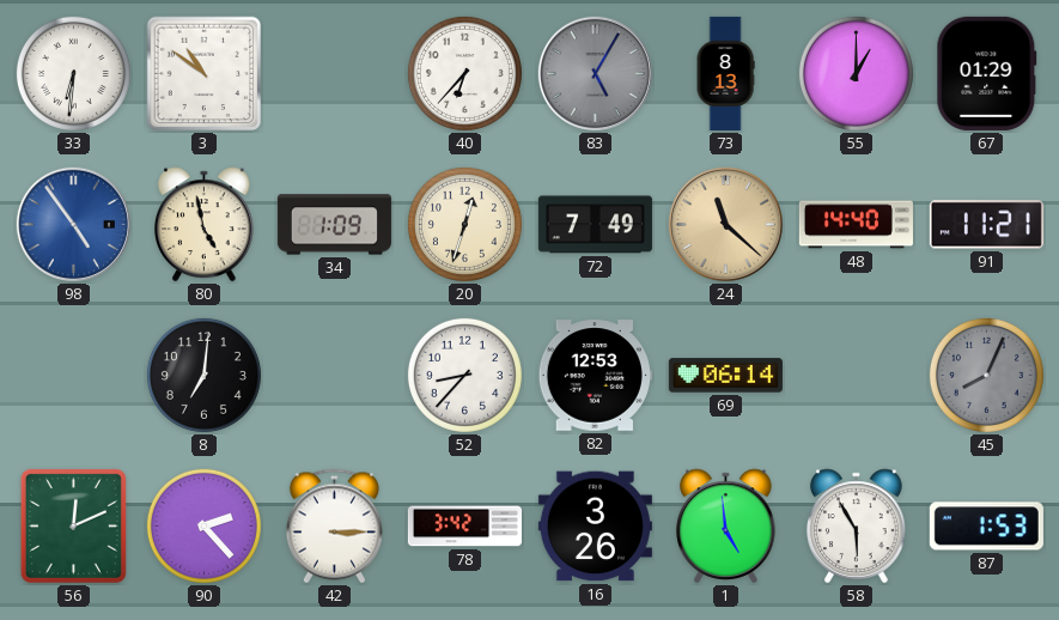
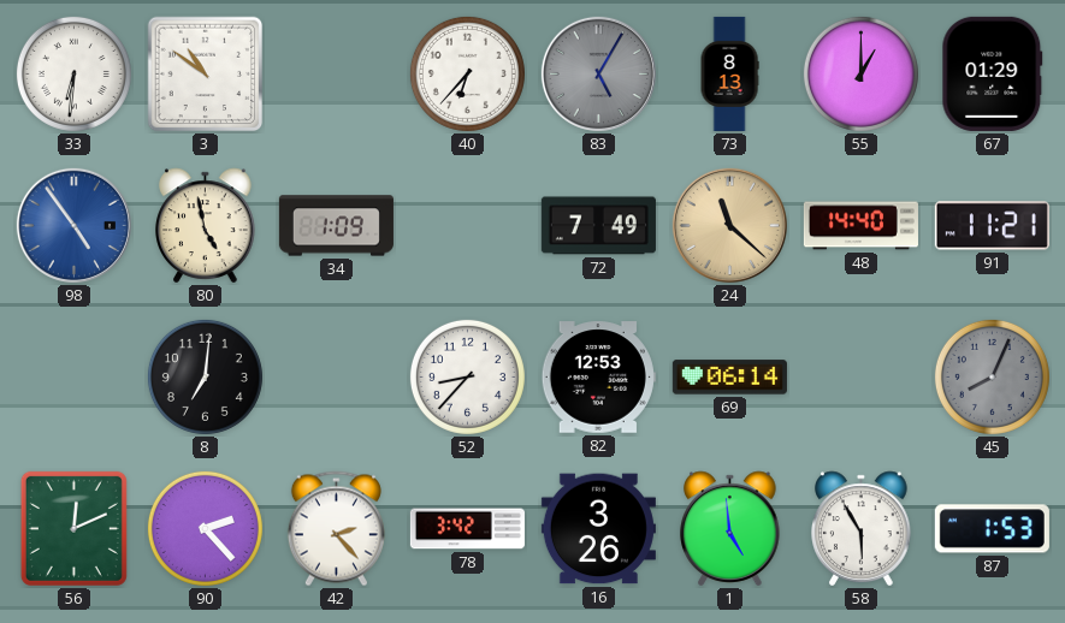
20: 12:33 -> none
42: 3:15 -> 2:23
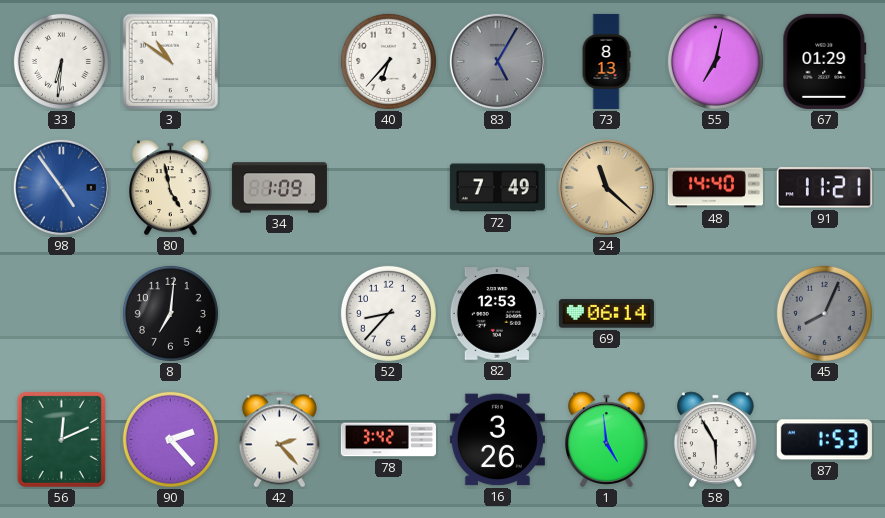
55: 1:00 -> 7:02
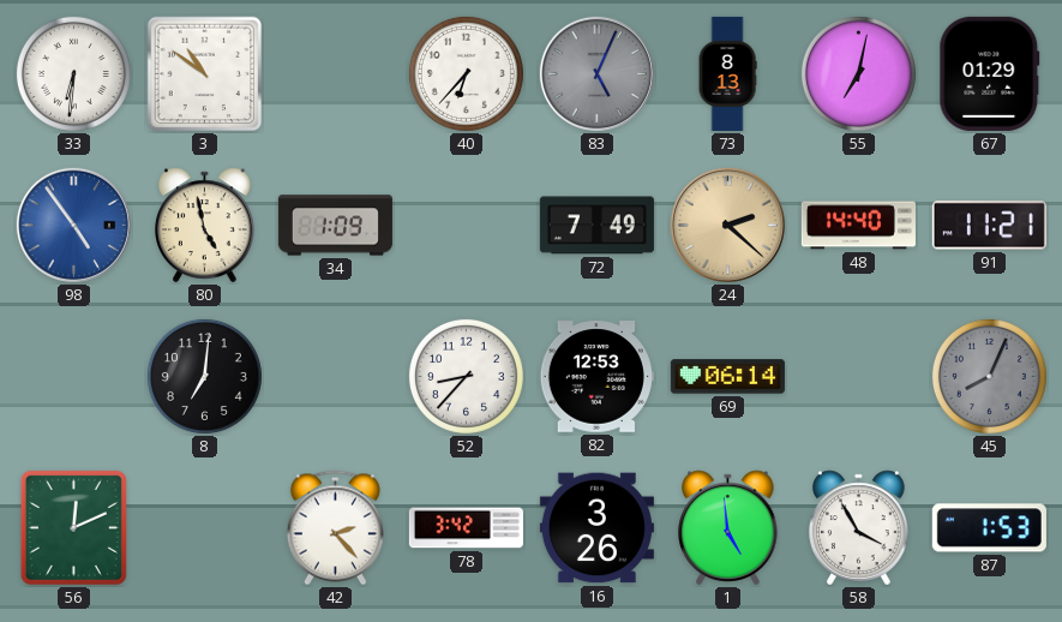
83: 5:05 -> 5:04
24: 11:22 -> 2:22
90: 2:23 -> none
58: 5:55 -> 3:55
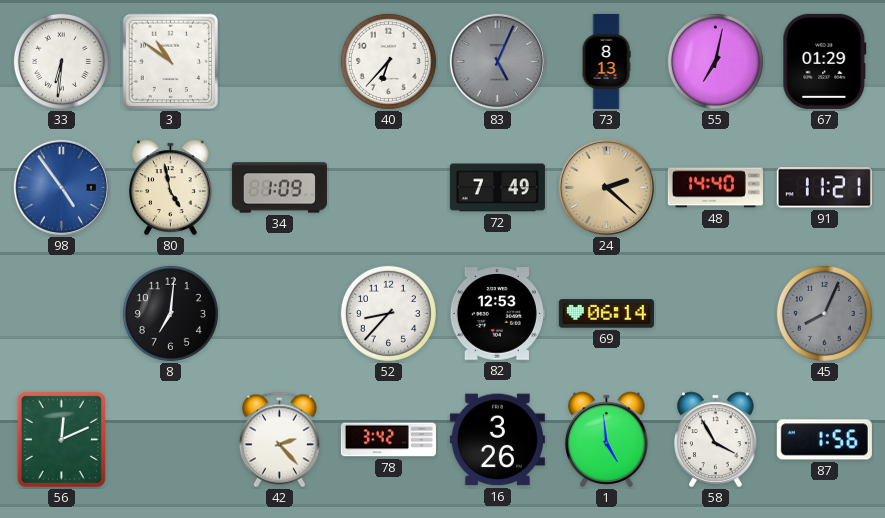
87: 1:53 -> 1:56
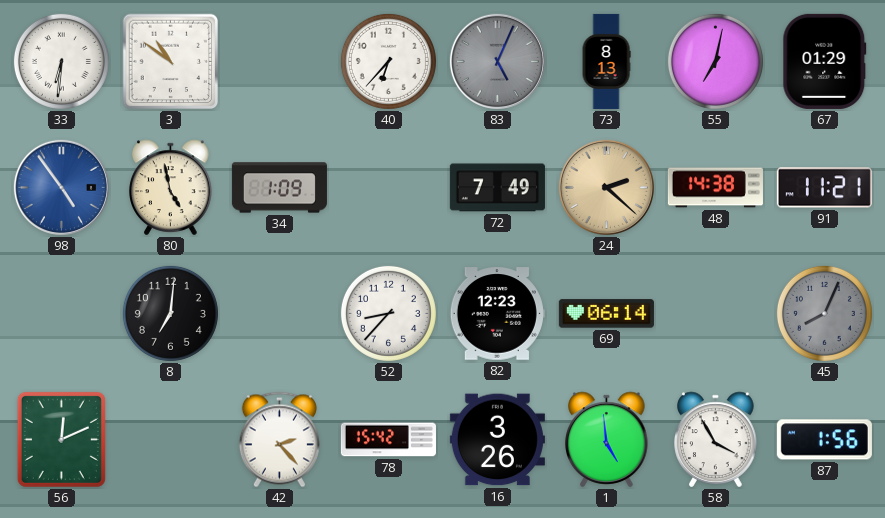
48: 14:40 -> 14:38
82: 12:53 -> 12:23
78: 3:42 -> 15:42
